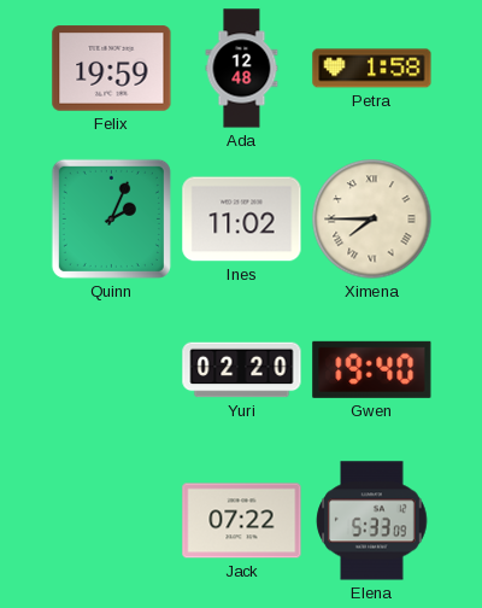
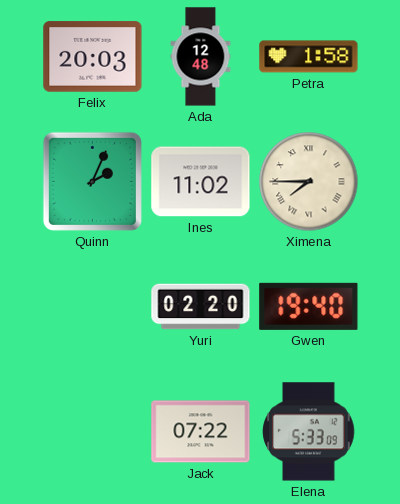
Felix: 19:59 -> 20:03
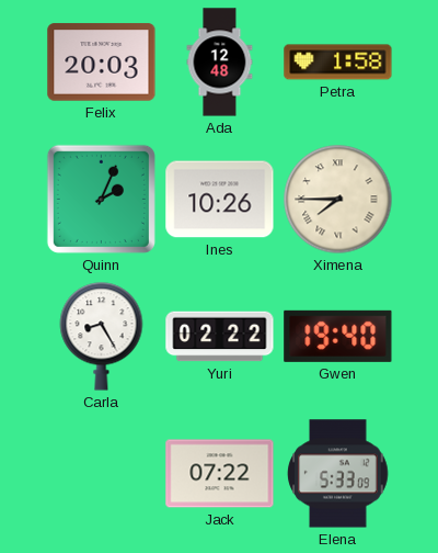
Ines: 11:02 -> 10:26
Carla: none -> 8:25
Yuri: 02:20 -> 02:22
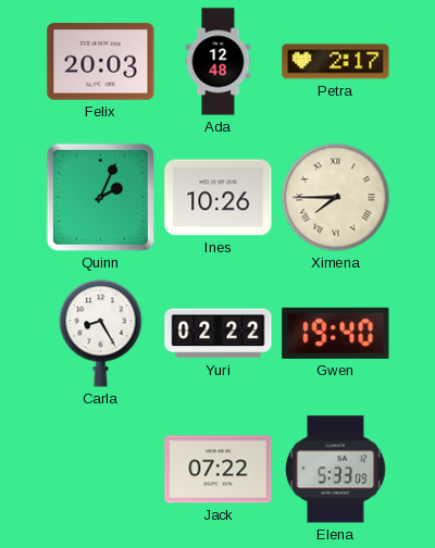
Petra: 1:58 -> 2:17
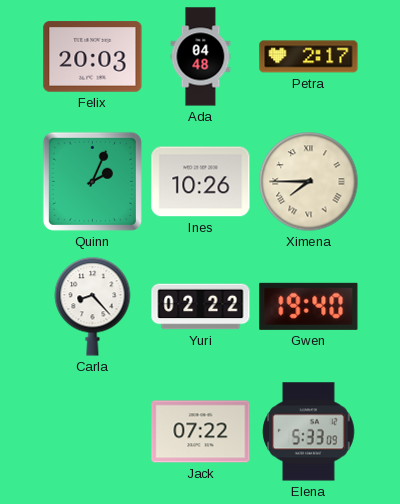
Ada: 12:48 -> 04:48
Carla: 8:25 -> 8:23
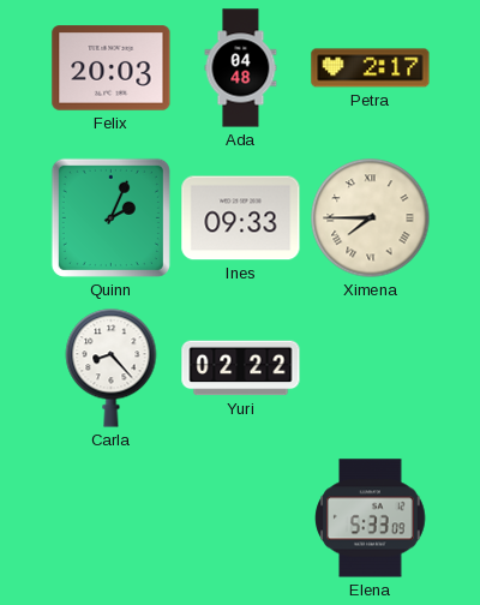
Ines: 10:26 -> 09:33
Gwen: 19:40 -> none
Jack: 07:22 -> none
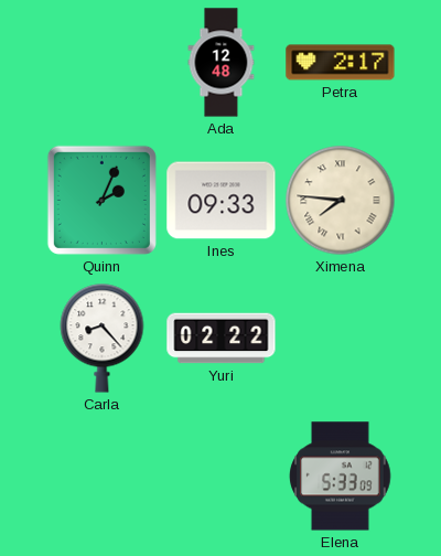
Felix: 20:03 -> none
Ada: 04:48 -> 12:48
Ximena: 7:45 -> 7:46
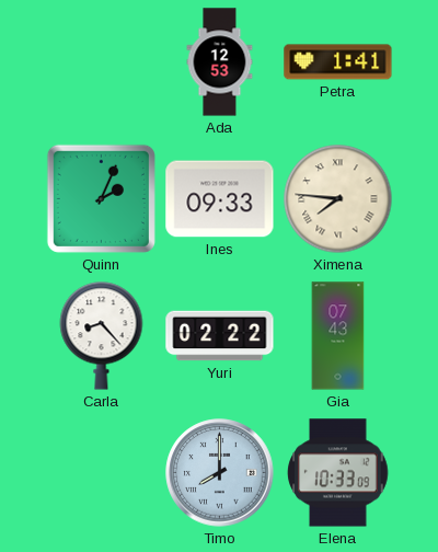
Ada: 12:48 -> 12:53
Petra: 2:17 -> 1:41
Gia: none -> 07:43
Timo: none -> 8:00
Elena: 5:33 -> 10:33
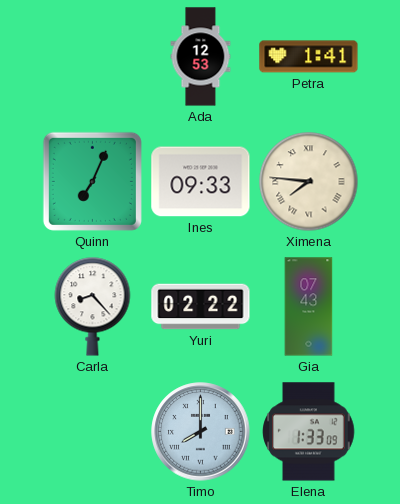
Quinn: 2:04 -> 7:04
Elena: 10:33 -> 1:33
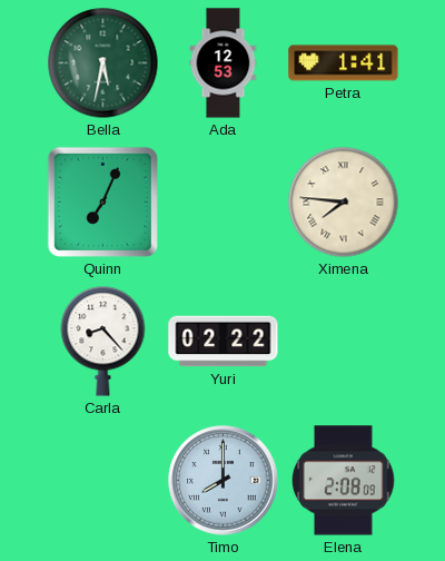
Bella: none -> 5:32
Ines: 09:33 -> none
Gia: 07:43 -> none
Elena: 1:33 -> 2:08
